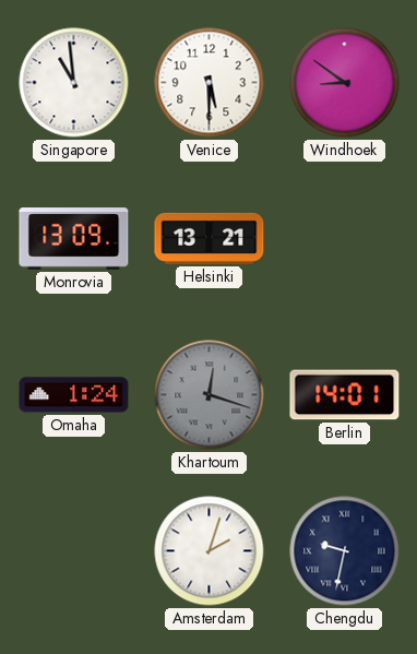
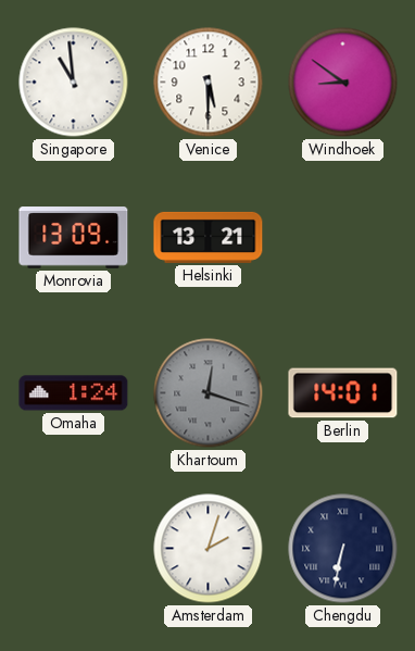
Chengdu: 9:32 -> 6:32
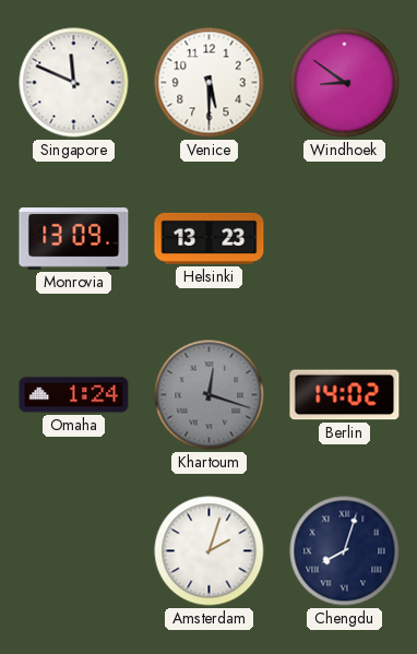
Singapore: 10:59 -> 11:49
Helsinki: 13:21 -> 13:23
Berlin: 14:01 -> 14:02
Chengdu: 6:32 -> 8:03
